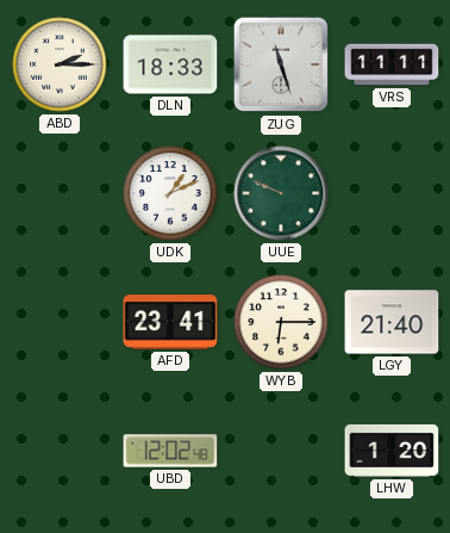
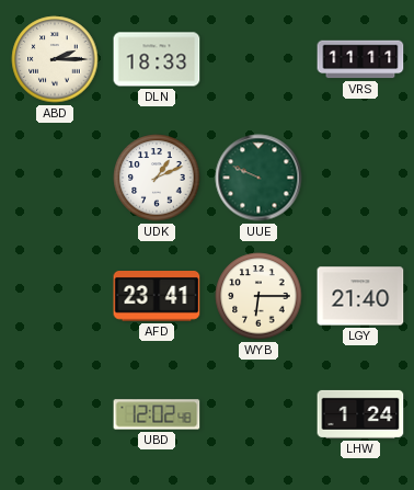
ZUG: 11:27 -> none
LHW: 1:20 -> 1:24
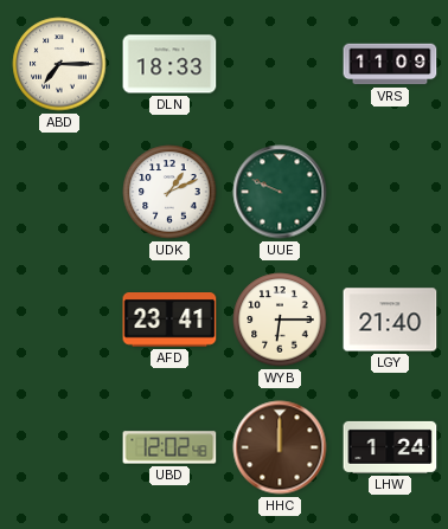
ABD: 2:15 -> 7:15
VRS: 11:11 -> 11:09
HHC: none -> 12:00
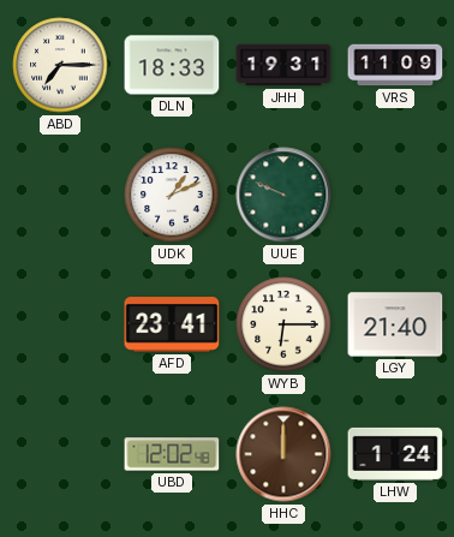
JHH: none -> 19:31
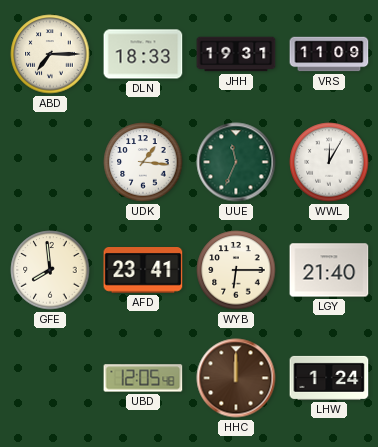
UDK: 1:11 -> 1:16
UUE: 9:49 -> 11:34
WWL: none -> 12:05
GFE: none -> 7:59
UBD: 12:02 -> 12:05
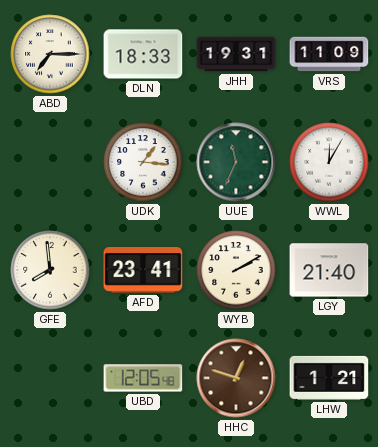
WYB: 6:15 -> 2:10
HHC: 12:00 -> 12:48
LHW: 1:24 -> 1:21
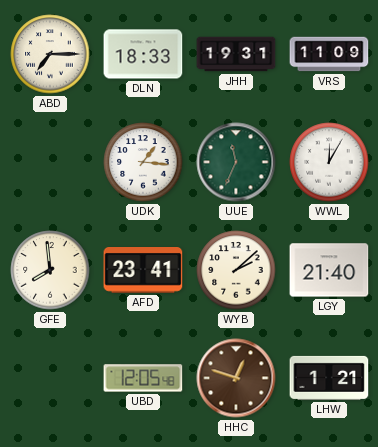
WYB: 2:10 -> 2:08
